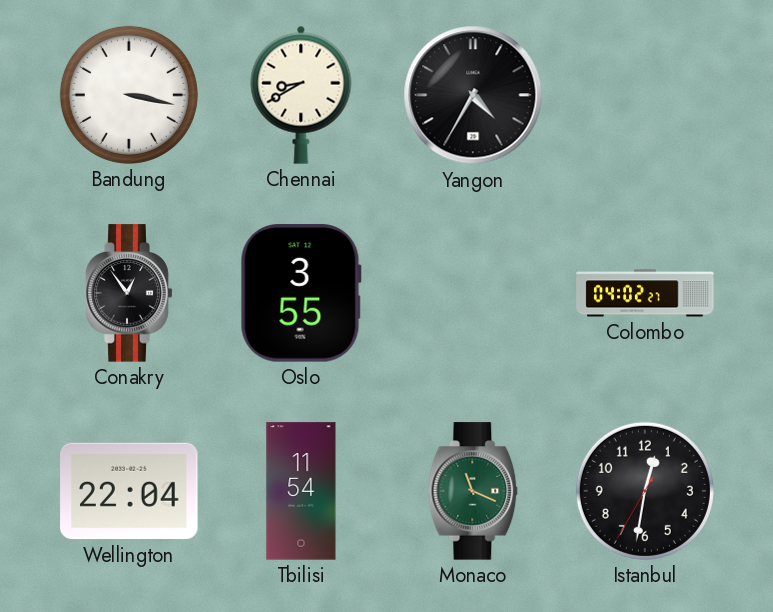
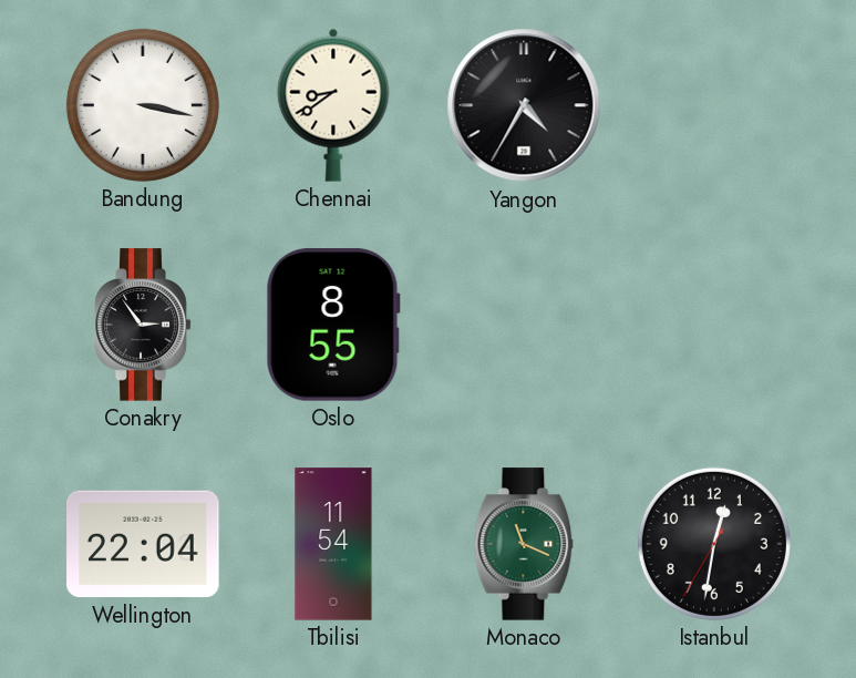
Chennai: 8:40 -> 8:39
Conakry: 12:54 -> 2:54
Oslo: 3:55 -> 8:55
Colombo: 04:02 -> none
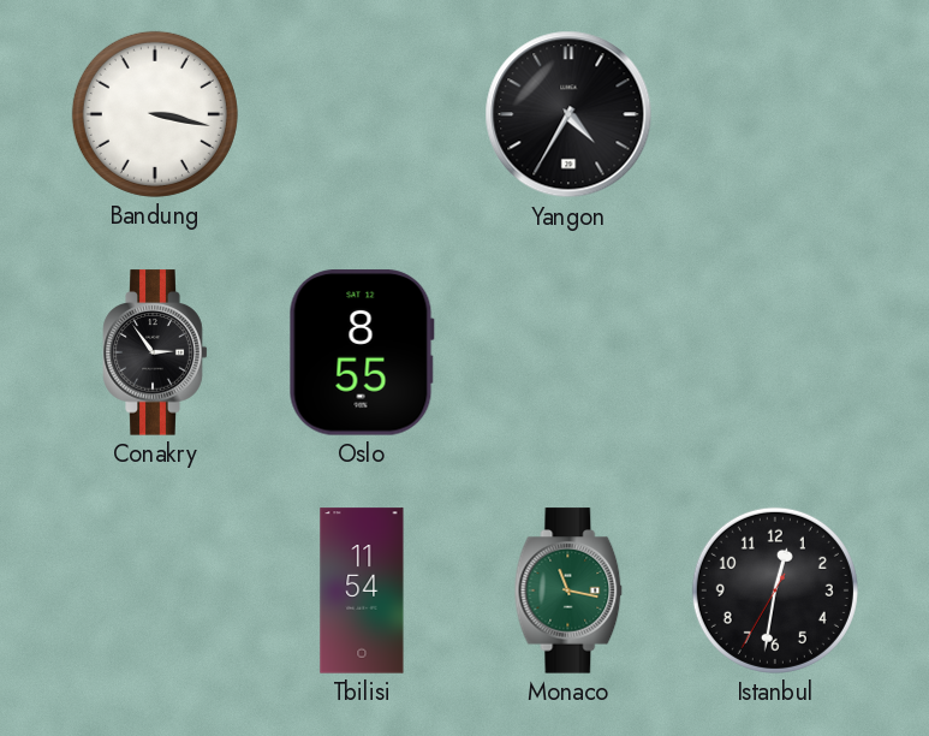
Chennai: 8:39 -> none
Wellington: 22:04 -> none
Monaco: 11:19 -> 11:17
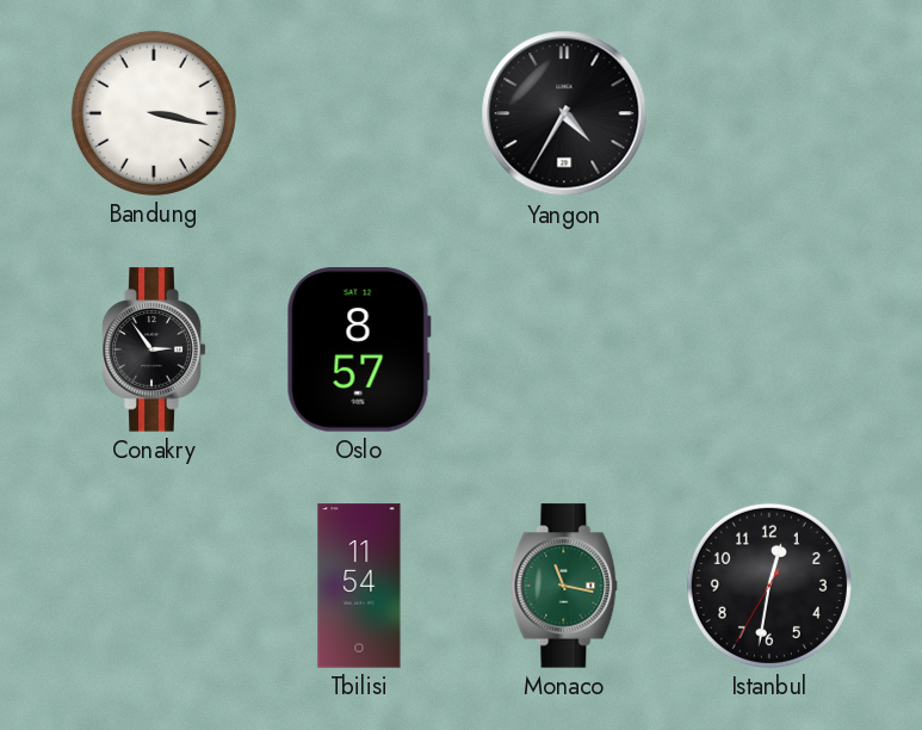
Oslo: 8:55 -> 8:57
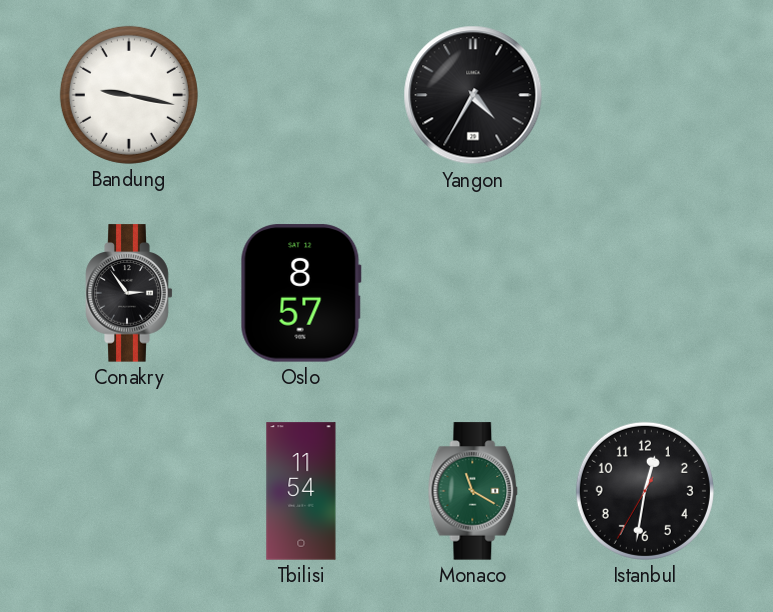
Bandung: 3:17 -> 9:17
Monaco: 11:17 -> 11:20
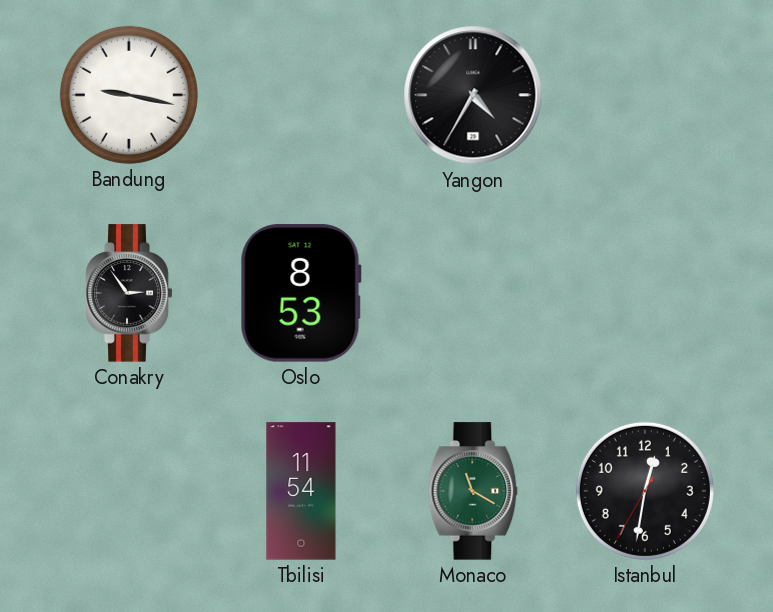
Oslo: 8:57 -> 8:53
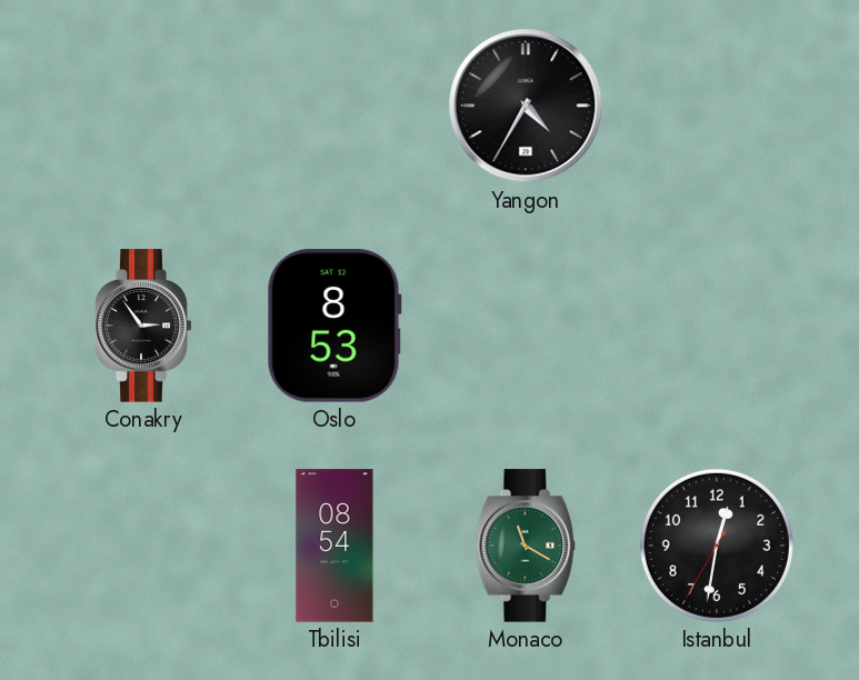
Bandung: 9:17 -> none
Tbilisi: 11:54 -> 08:54
